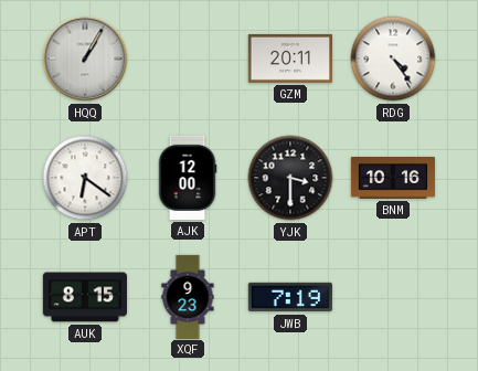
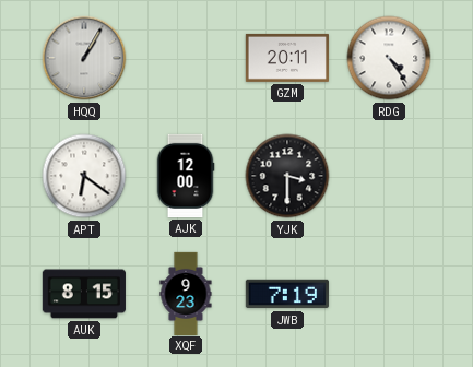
BNM: 10:16 -> none
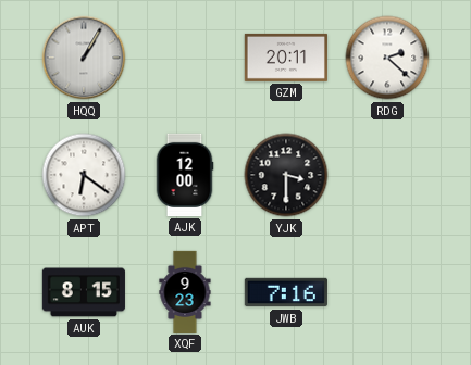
RDG: 4:24 -> 2:22
JWB: 7:19 -> 7:16
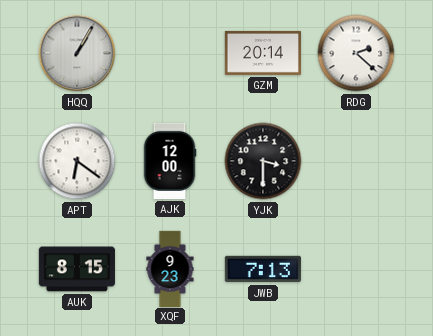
GZM: 20:11 -> 20:14
JWB: 7:16 -> 7:13
